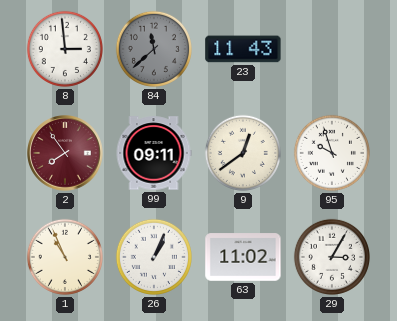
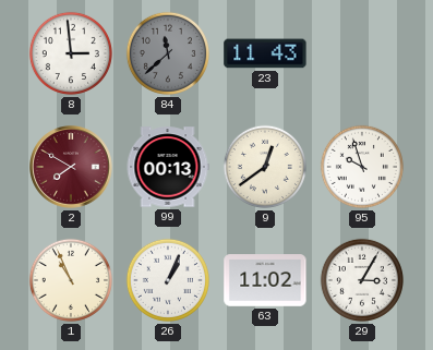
2: 7:54 -> 7:50
99: 09:11 -> 00:13
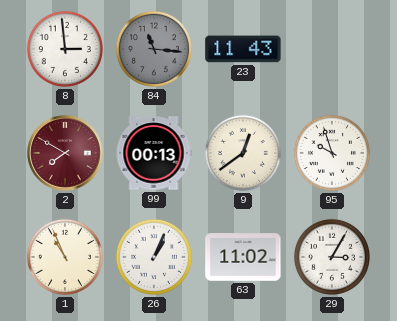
84: 11:38 -> 11:16
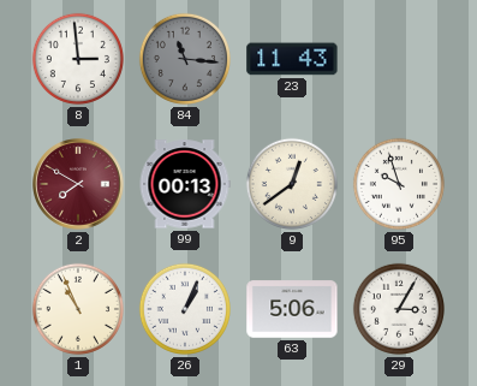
63: 11:02 -> 5:06
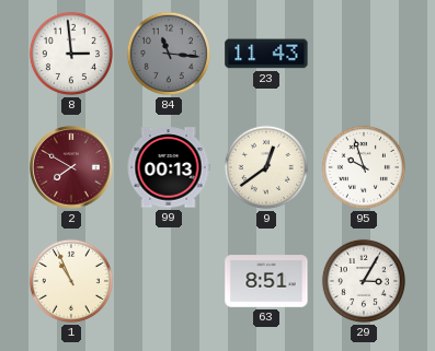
26: 1:04 -> none
63: 5:06 -> 8:51
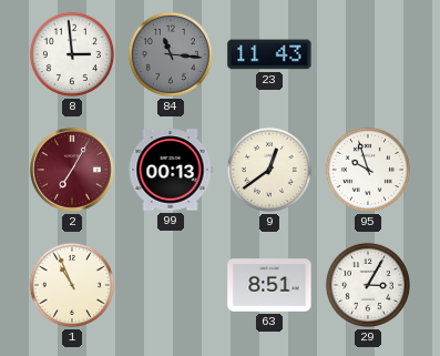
2: 7:50 -> 7:05
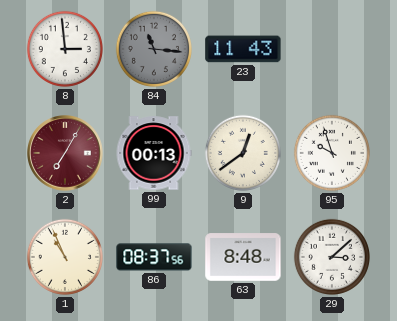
86: none -> 08:37
63: 8:51 -> 8:48
29: 3:05 -> 3:08
